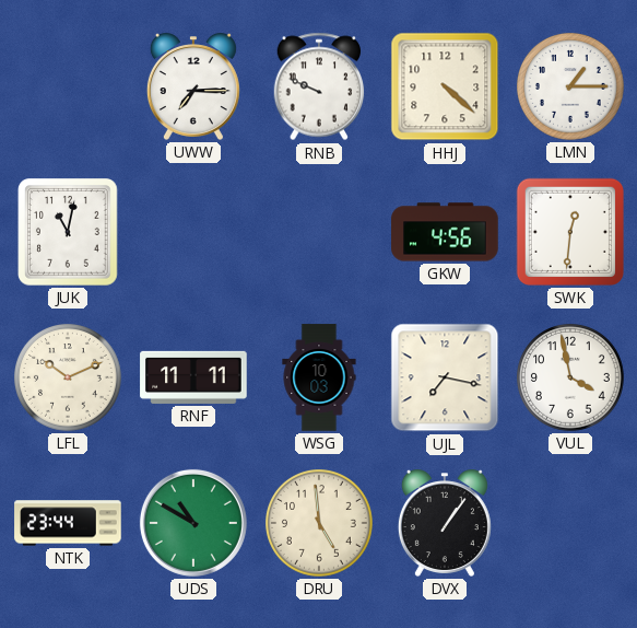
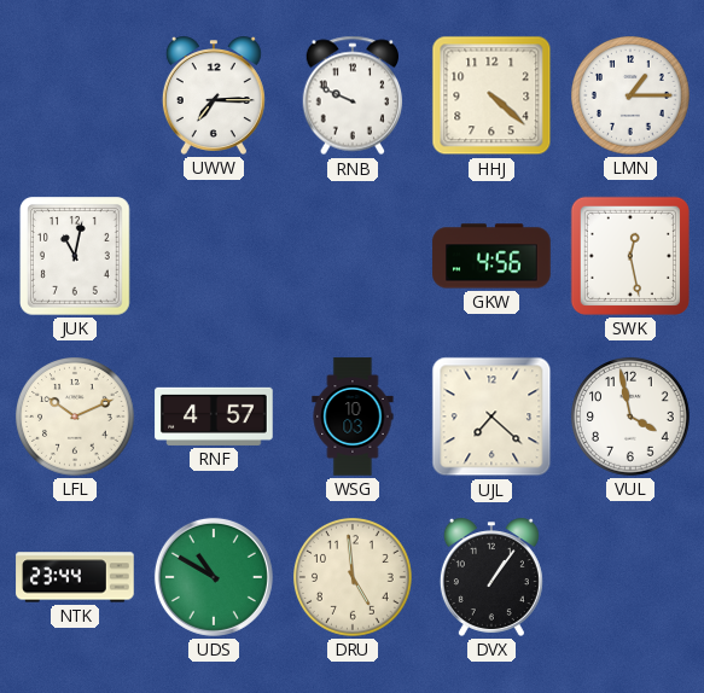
SWK: 12:31 -> 12:28
RNF: 11:11 -> 4:57
UJL: 7:17 -> 7:22
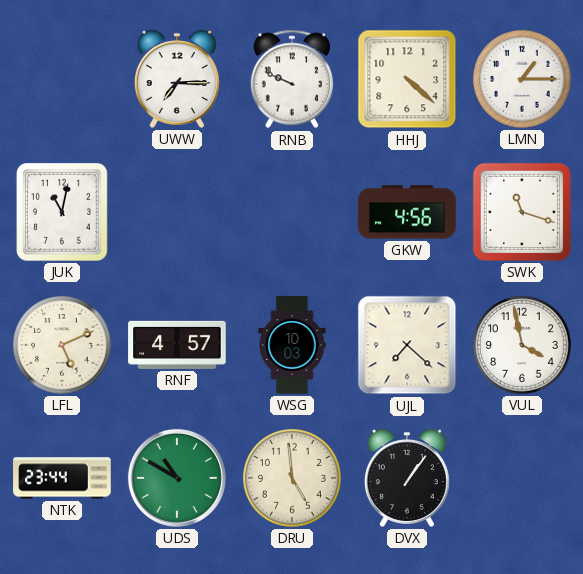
SWK: 12:28 -> 11:18
LFL: 10:11 -> 5:11
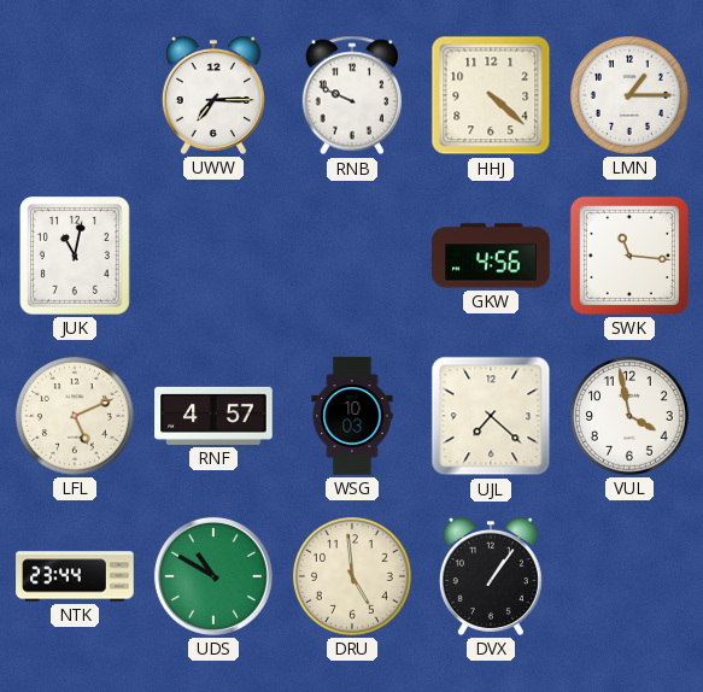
SWK: 11:18 -> 11:16
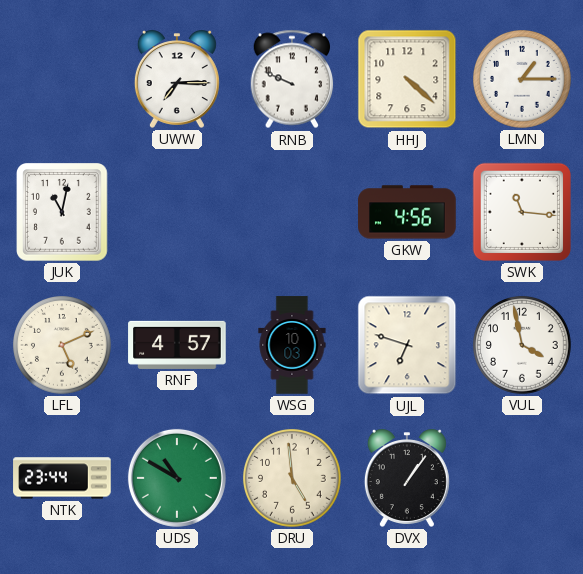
UJL: 7:22 -> 6:48
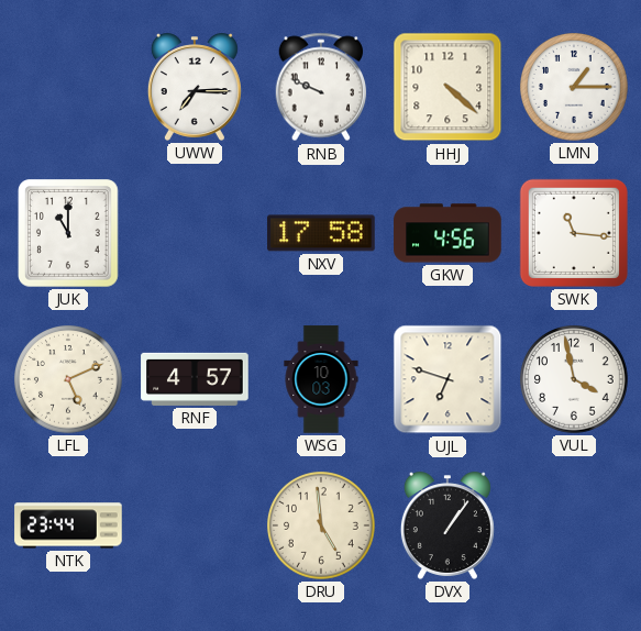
JUK: 11:02 -> 11:00
NXV: none -> 17:58
UDS: 10:50 -> none
